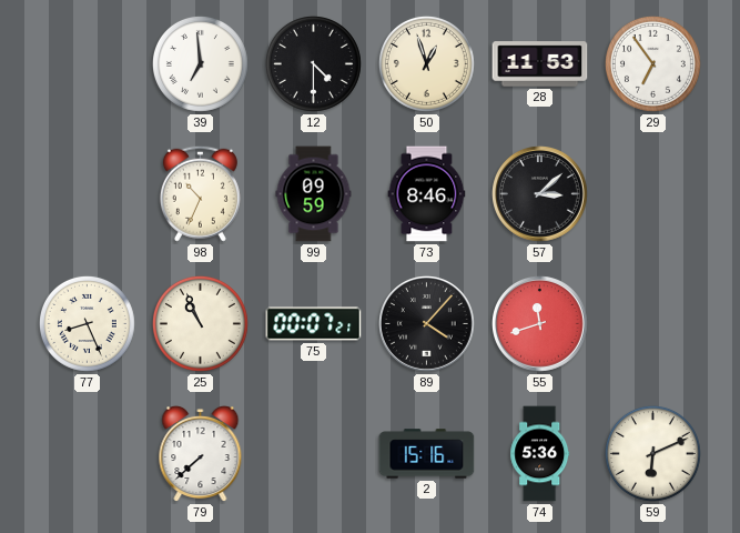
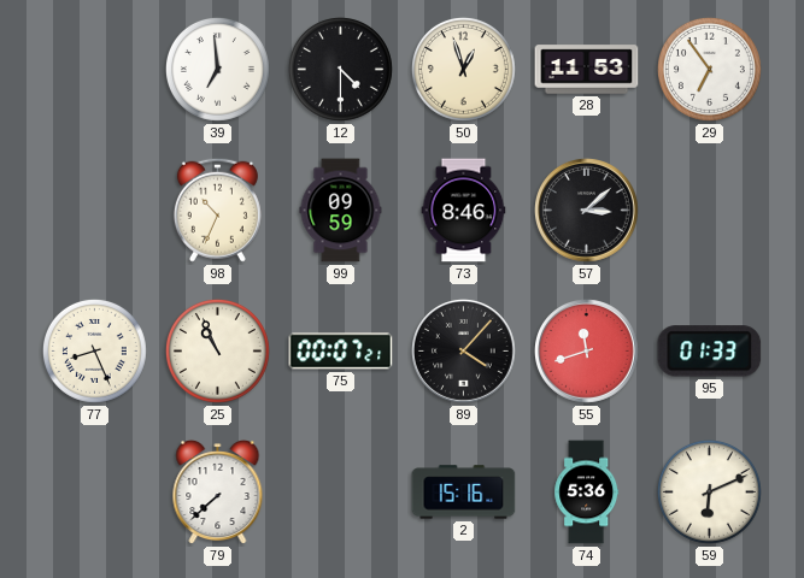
95: none -> 01:33
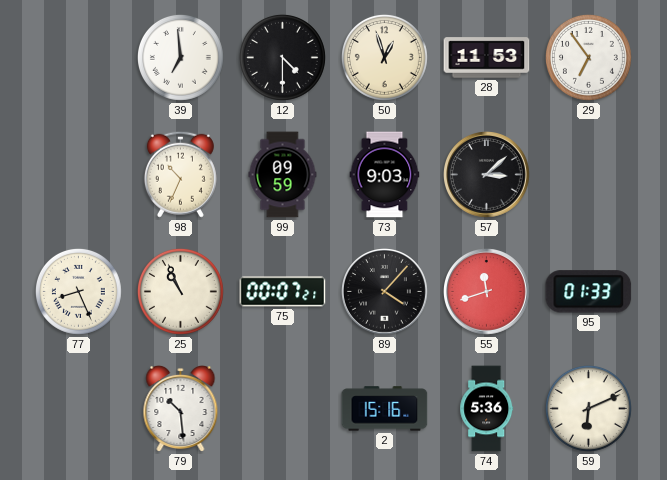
73: 8:46 -> 9:03
79: 7:38 -> 10:29
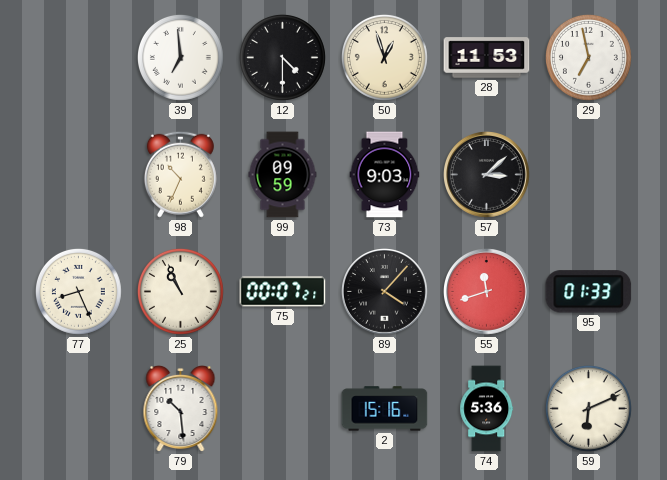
29: 6:54 -> 6:58
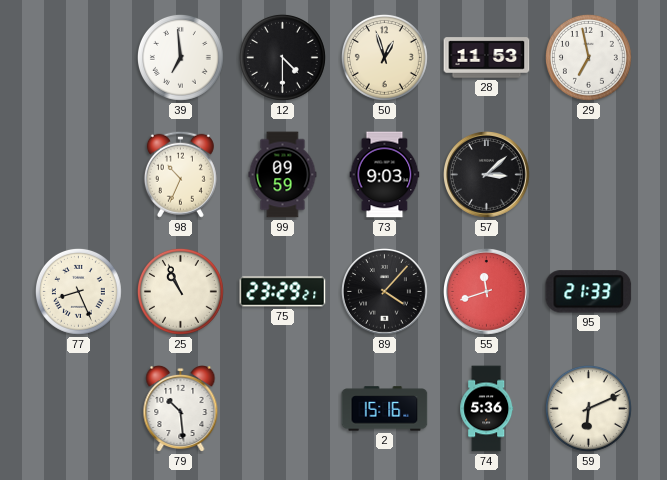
75: 00:07 -> 23:29
95: 01:33 -> 21:33
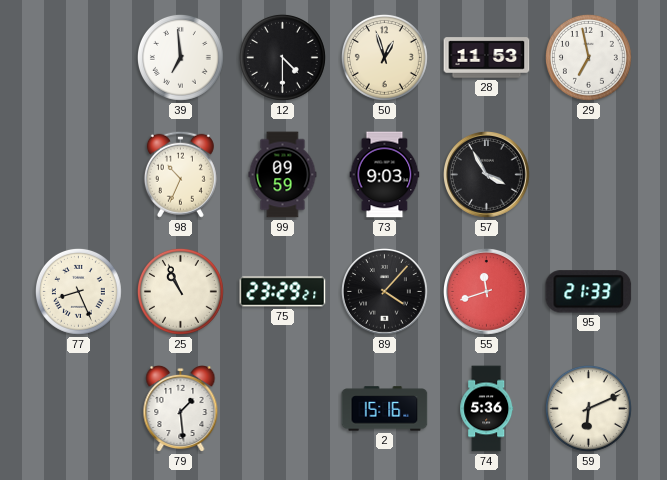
57: 3:08 -> 3:55
79: 10:29 -> 1:29
